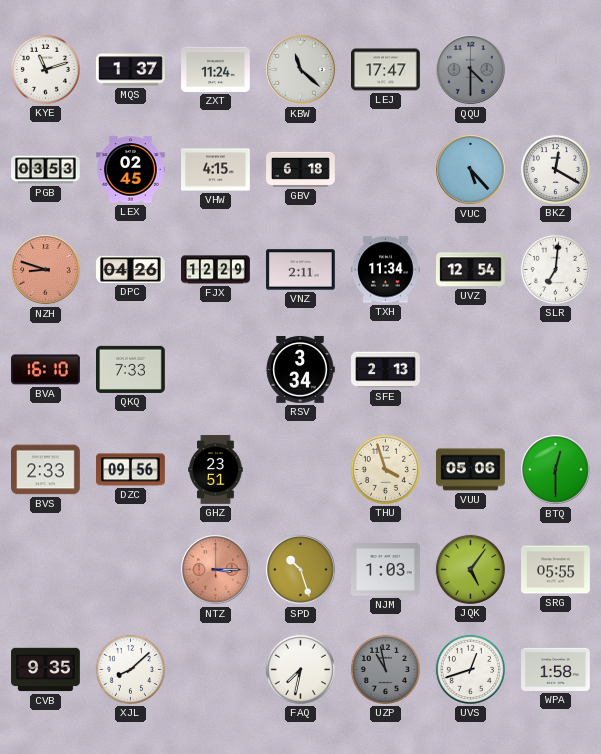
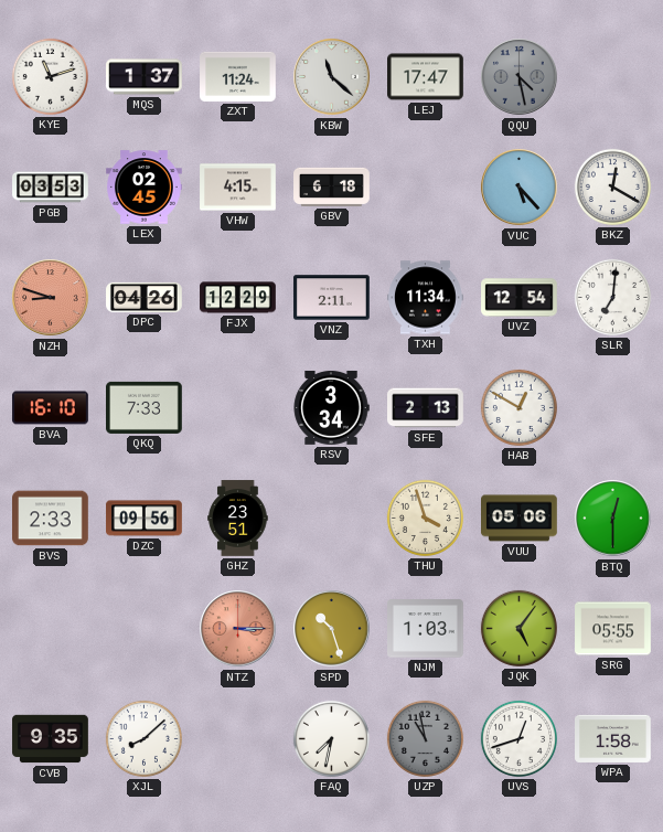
QQU: 4:30 -> 4:28
HAB: none -> 12:50
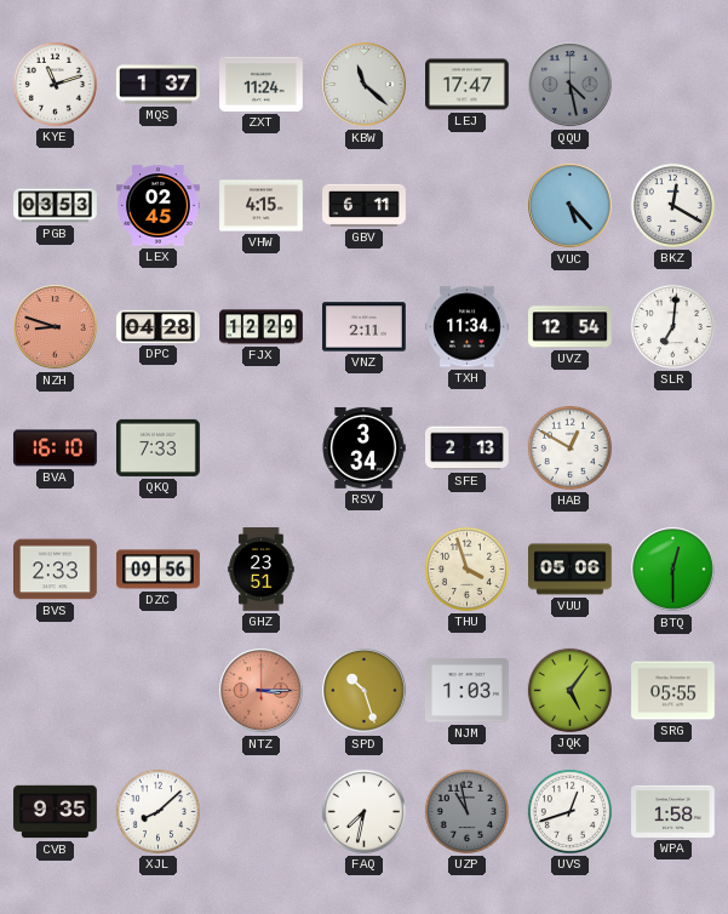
GBV: 6:18 -> 6:11
DPC: 04:26 -> 04:28
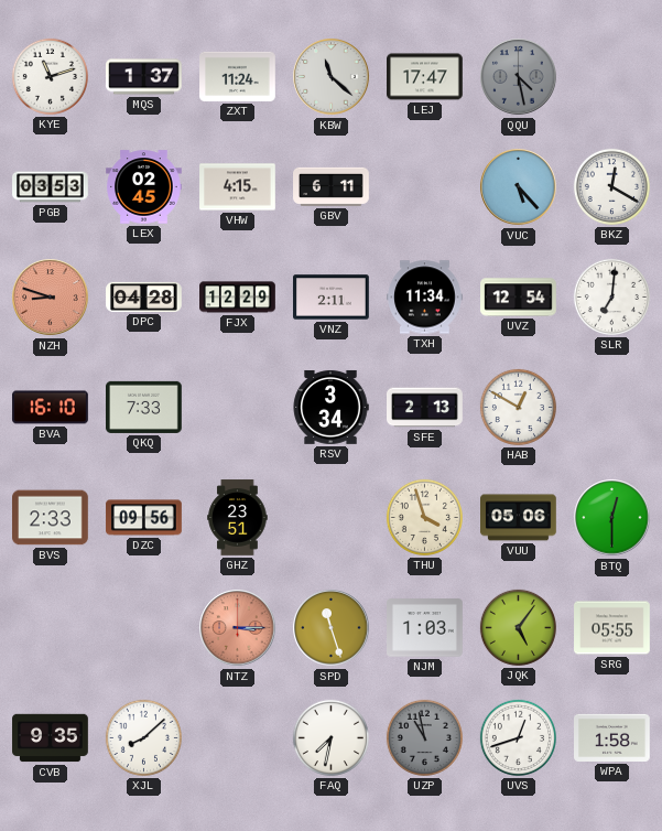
SPD: 10:27 -> 11:27
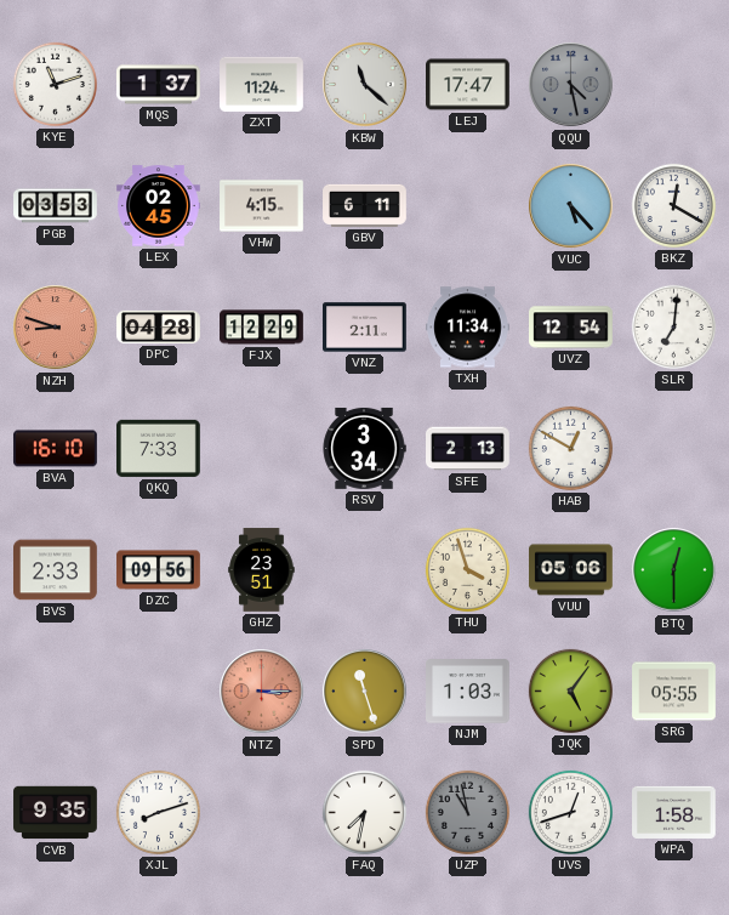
XJL: 8:08 -> 8:12
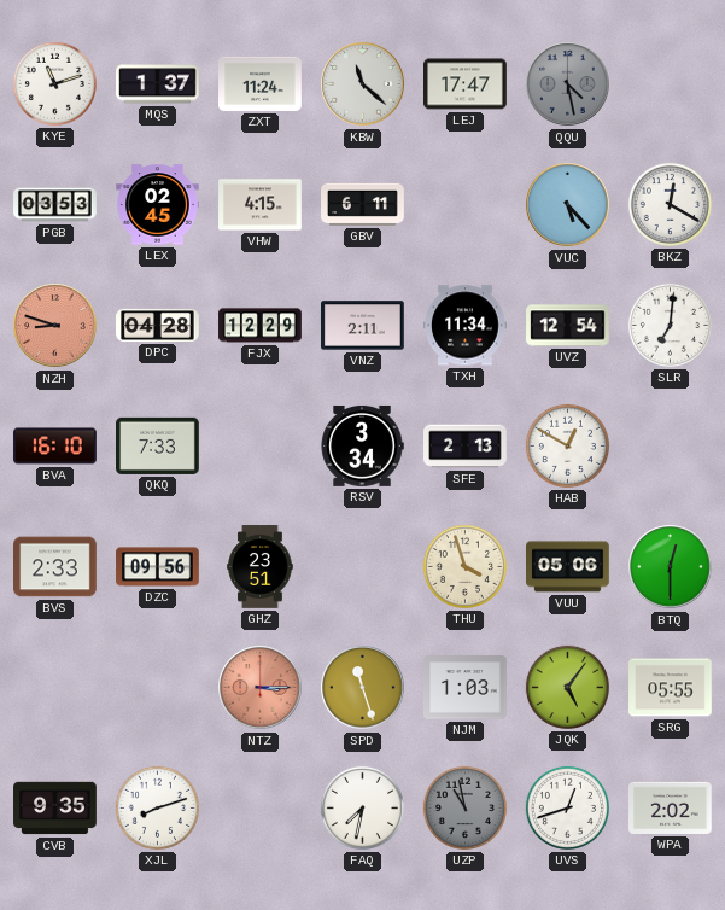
WPA: 1:58 -> 2:02
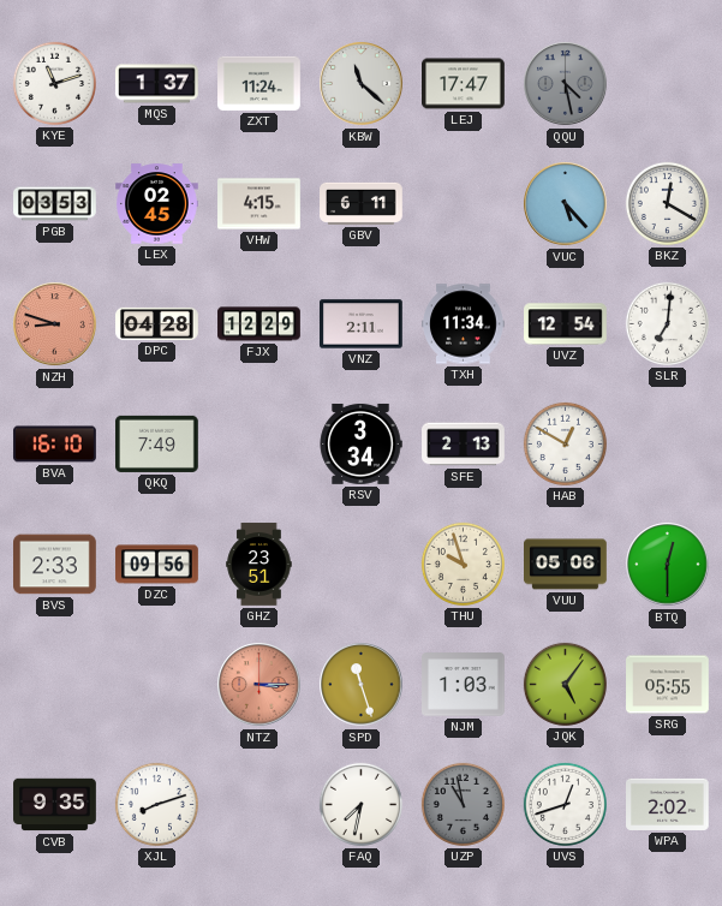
QKQ: 7:33 -> 7:49
THU: 3:57 -> 9:57
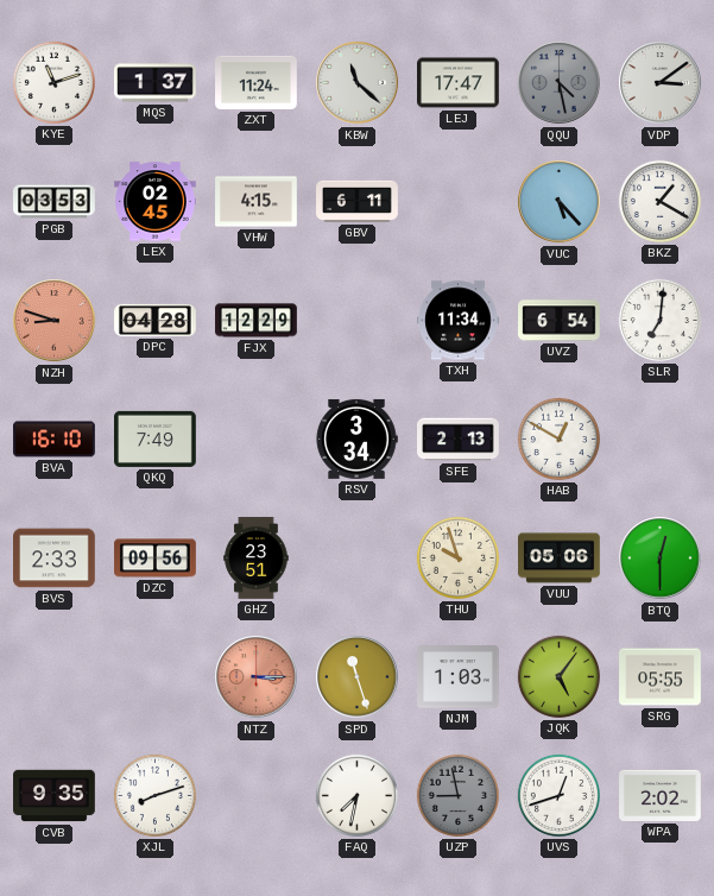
VDP: none -> 3:09
BKZ: 12:20 -> 1:20
VNZ: 2:11 -> none
UVZ: 12:54 -> 6:54
UZP: 10:58 -> 8:58
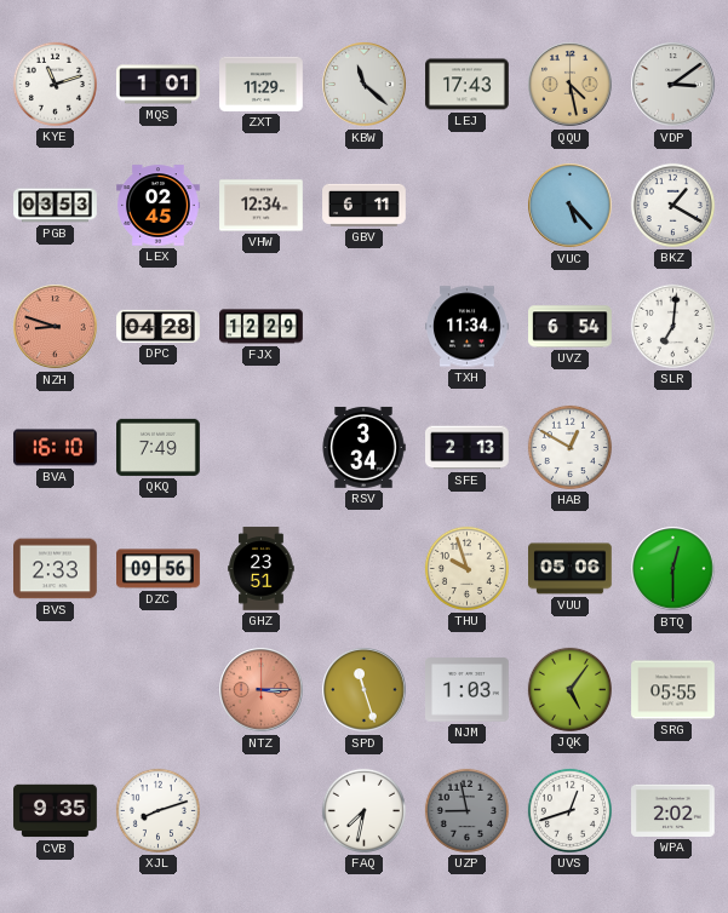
MQS: 1:37 -> 1:01
ZXT: 11:24 -> 11:29
LEJ: 17:47 -> 17:43
QQU dial: grey -> champagne
VHW: 4:15 -> 12:34
